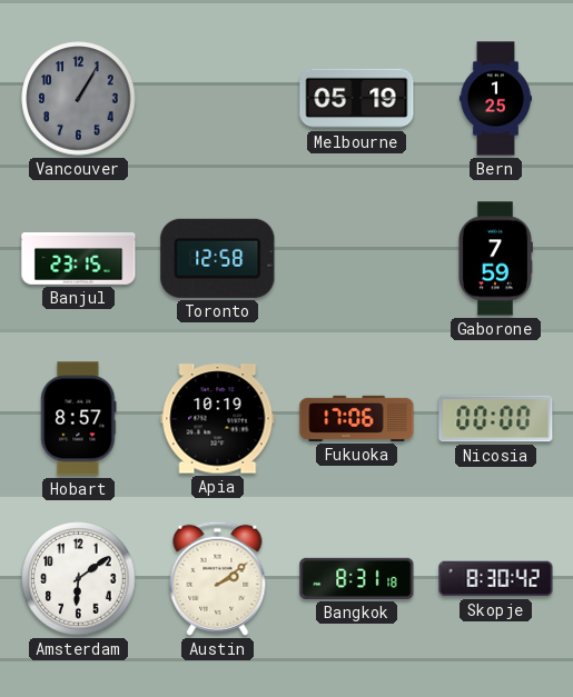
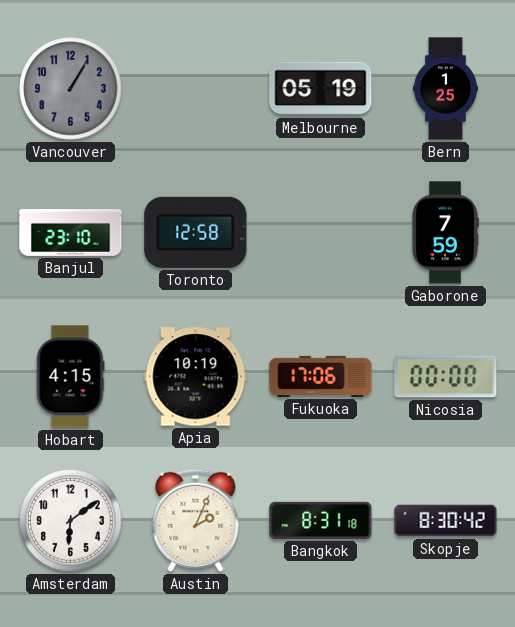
Banjul: 23:15 -> 23:10
Hobart: 8:57 -> 4:15
Austin: 2:09 -> 2:04
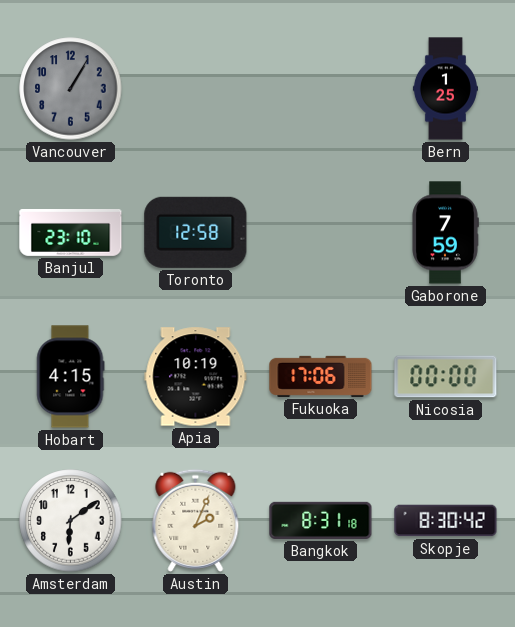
Melbourne: 05:19 -> none
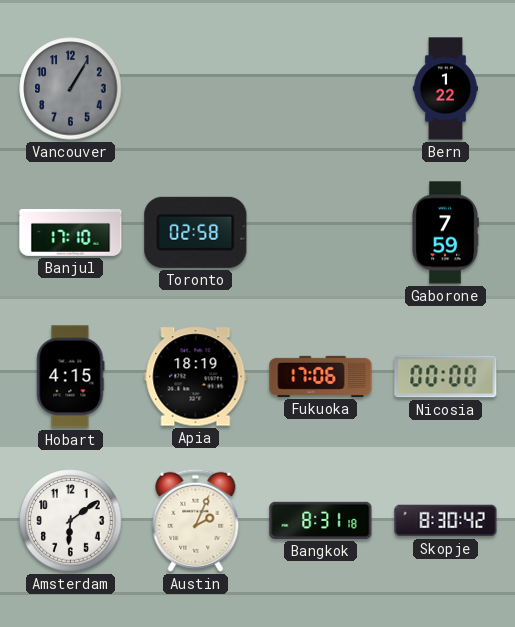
Bern: 1:25 -> 1:22
Banjul: 23:10 -> 17:10
Toronto: 12:58 -> 02:58
Apia: 10:19 -> 18:19
